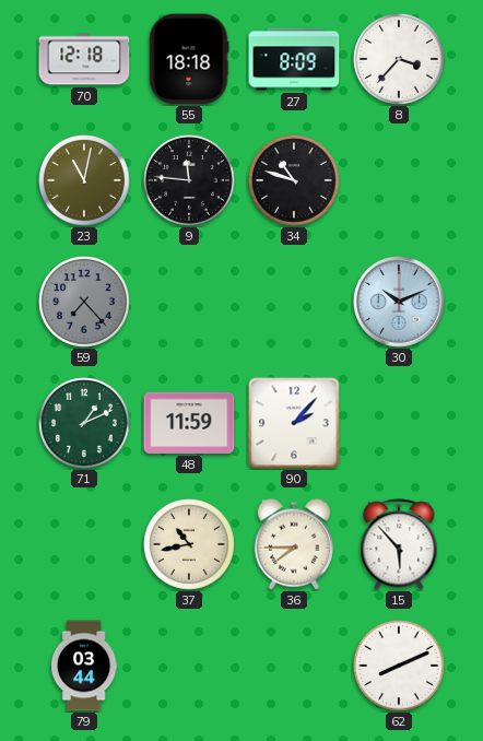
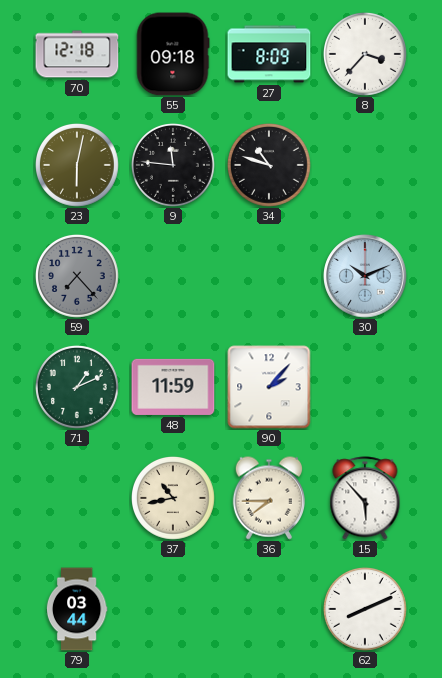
55: 18:18 -> 09:18
23: 11:02 -> 6:02
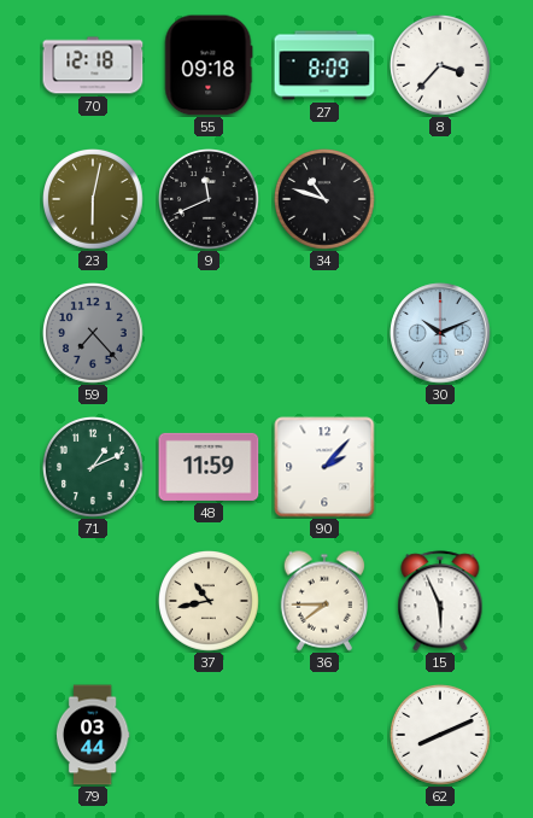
9: 11:46 -> 11:41
15: 5:53 -> 5:56
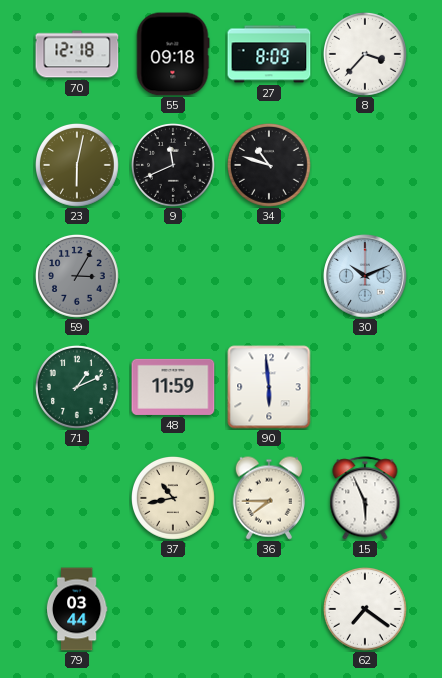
59: 7:23 -> 3:05
90: 2:07 -> 5:59
62: 8:11 -> 7:21
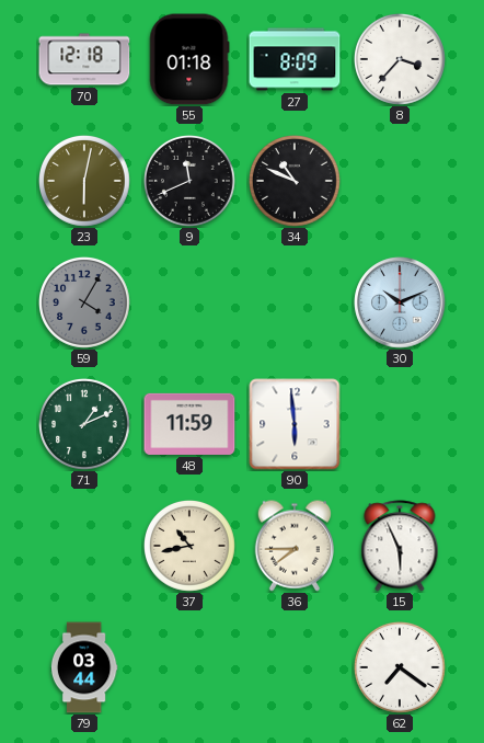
55: 09:18 -> 01:18
34: 10:48 -> 10:49
59: 3:05 -> 4:05
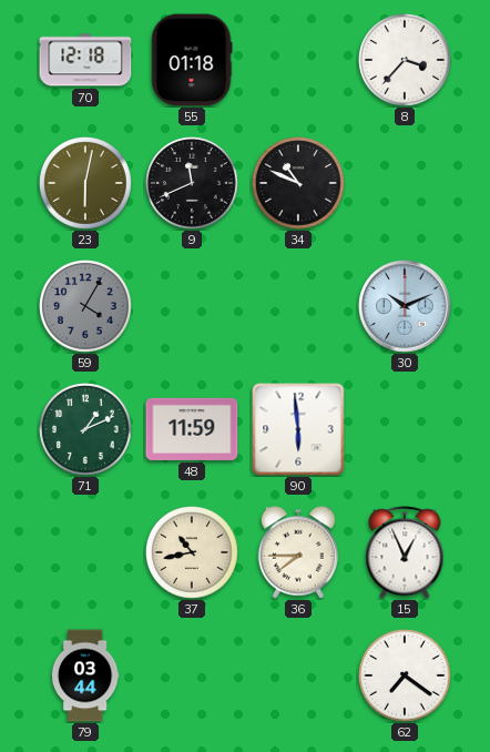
27: 8:09 -> none
15: 5:56 -> 12:56
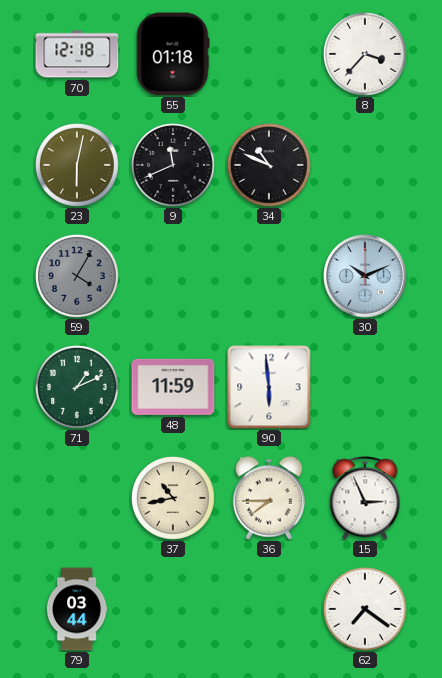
15: 12:56 -> 2:56
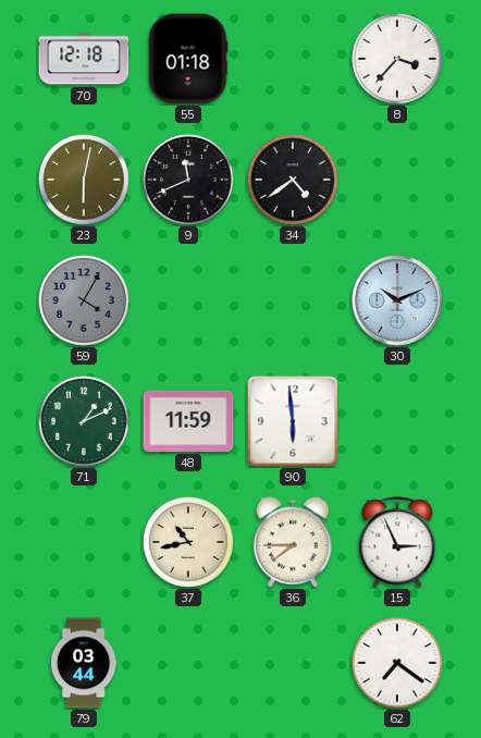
34: 10:49 -> 4:39
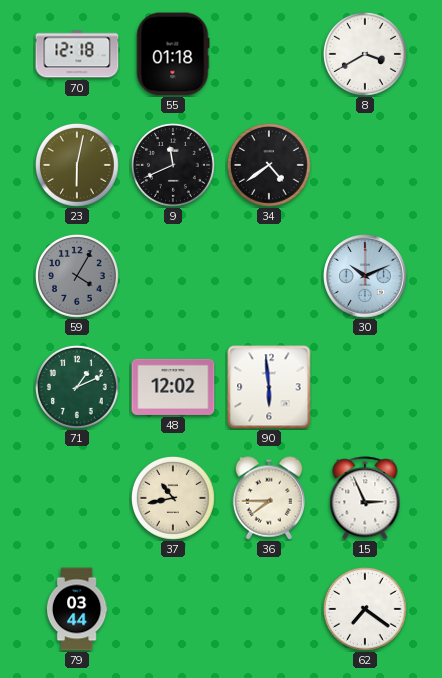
8: 3:37 -> 3:40
48: 11:59 -> 12:02
